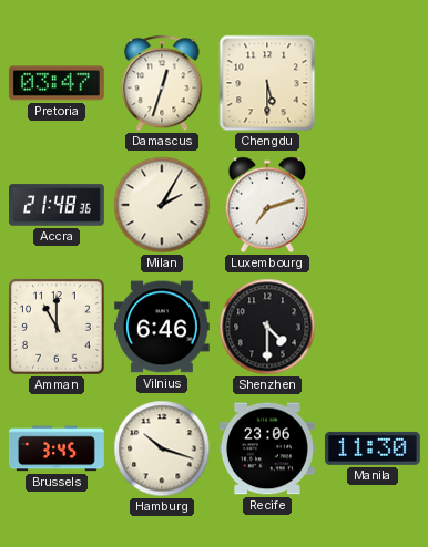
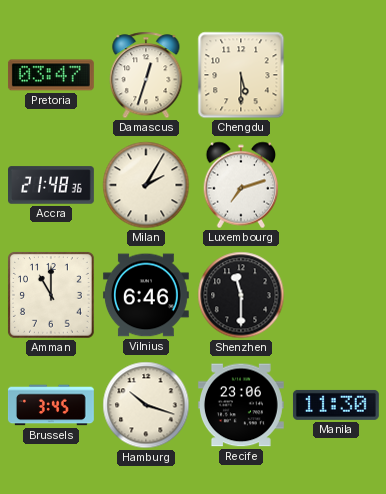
Shenzhen: 4:30 -> 11:30
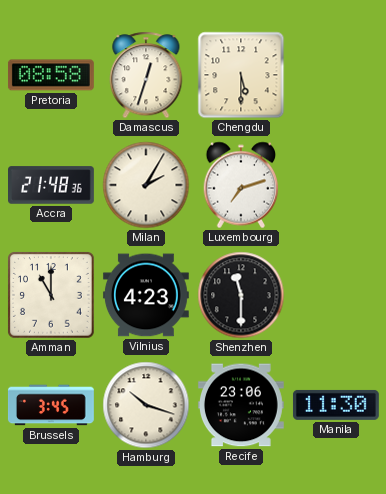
Pretoria: 03:47 -> 08:58
Vilnius: 6:46 -> 4:23
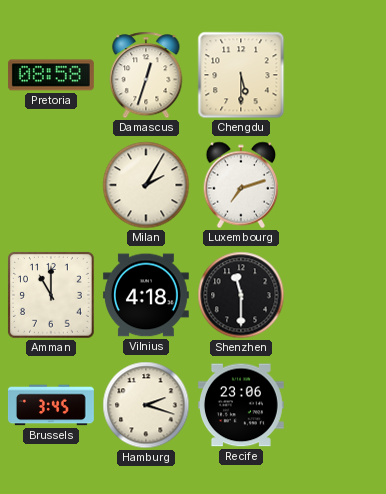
Accra: 21:48 -> none
Vilnius: 4:23 -> 4:18
Hamburg: 10:18 -> 2:18
Manila: 11:30 -> none
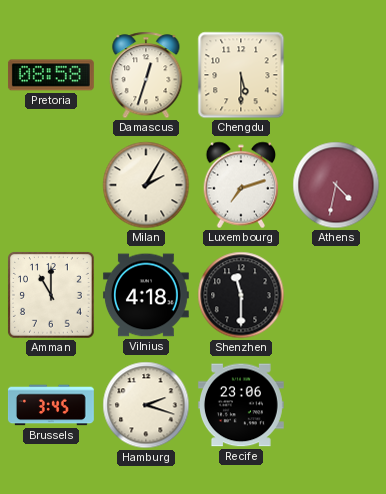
Athens: none -> 4:32
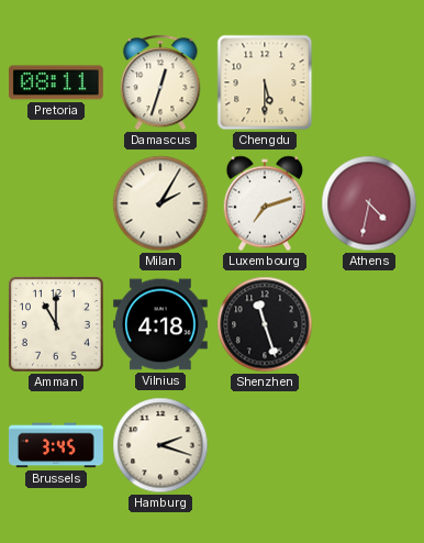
Pretoria: 08:58 -> 08:11
Shenzhen: 11:30 -> 11:27
Recife: 23:06 -> none
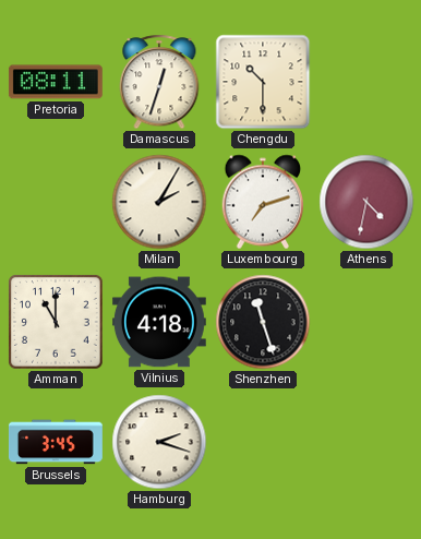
Chengdu: 5:30 -> 10:30
